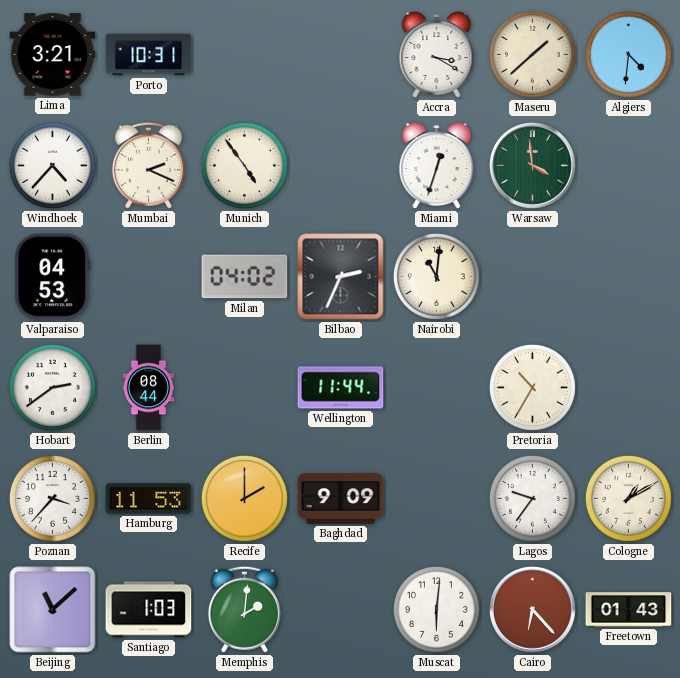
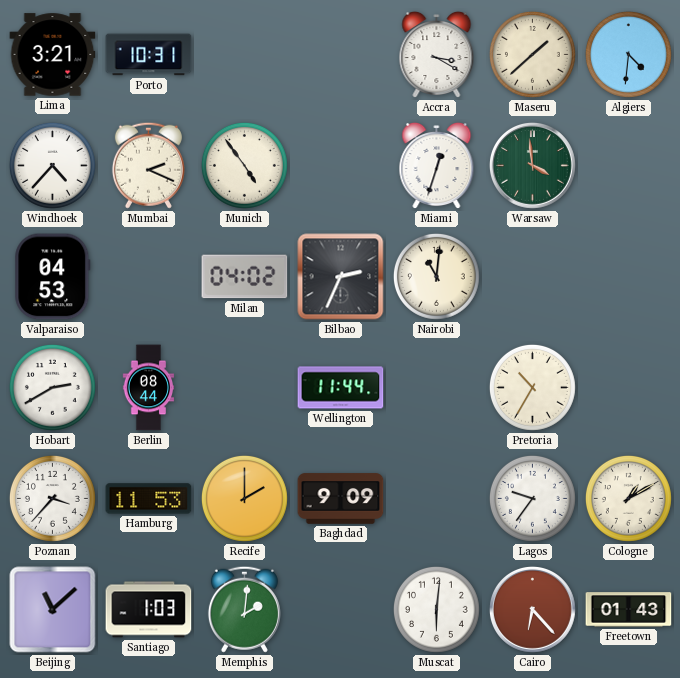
Hobart: 2:39 -> 2:40
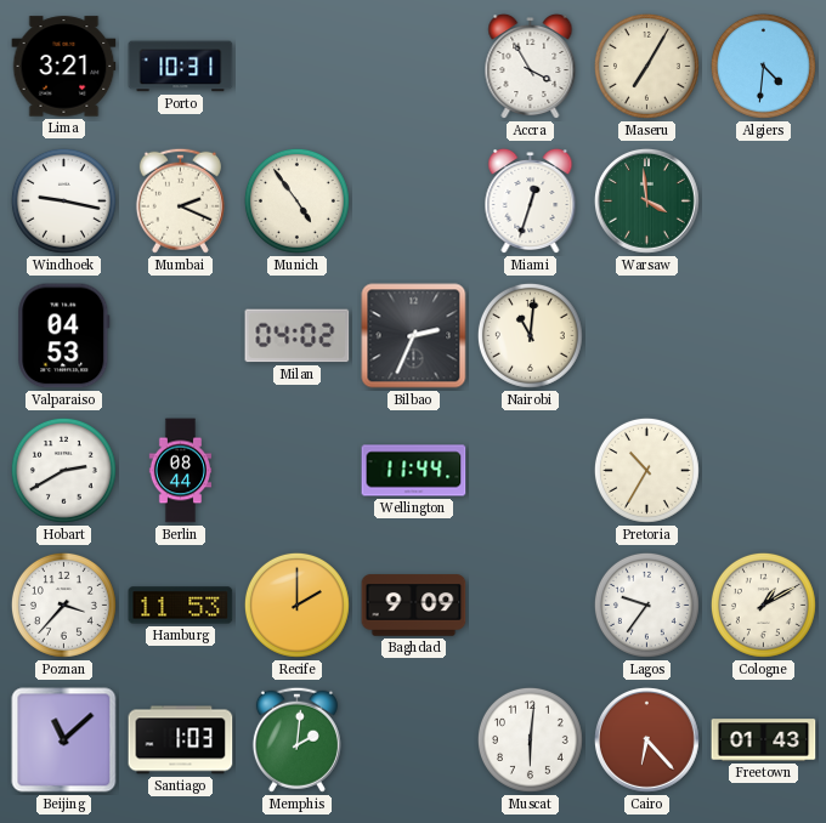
Accra: 3:20 -> 3:55
Maseru: 1:38 -> 7:05
Windhoek: 4:37 -> 9:17
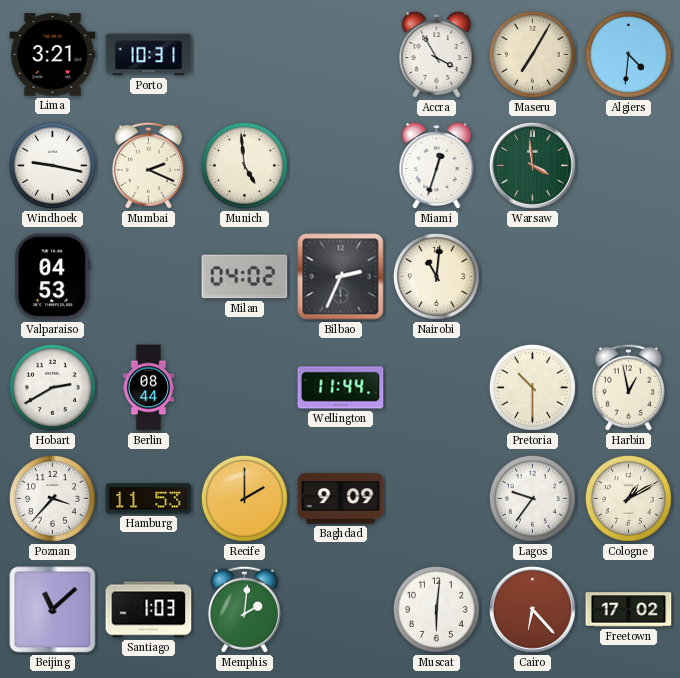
Munich: 4:54 -> 4:59
Pretoria: 10:35 -> 10:30
Harbin: none -> 12:58
Freetown: 01:43 -> 17:02
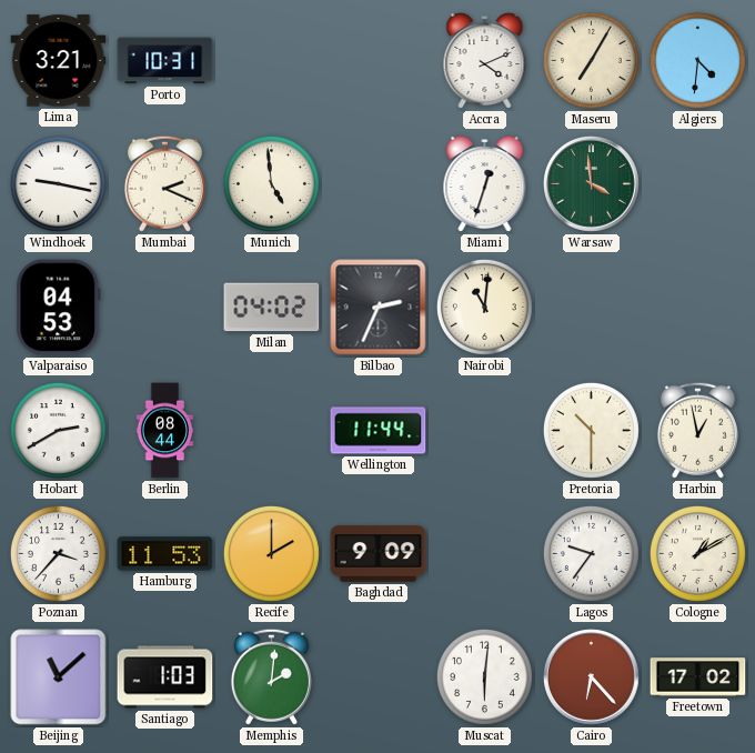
Accra: 3:55 -> 4:11
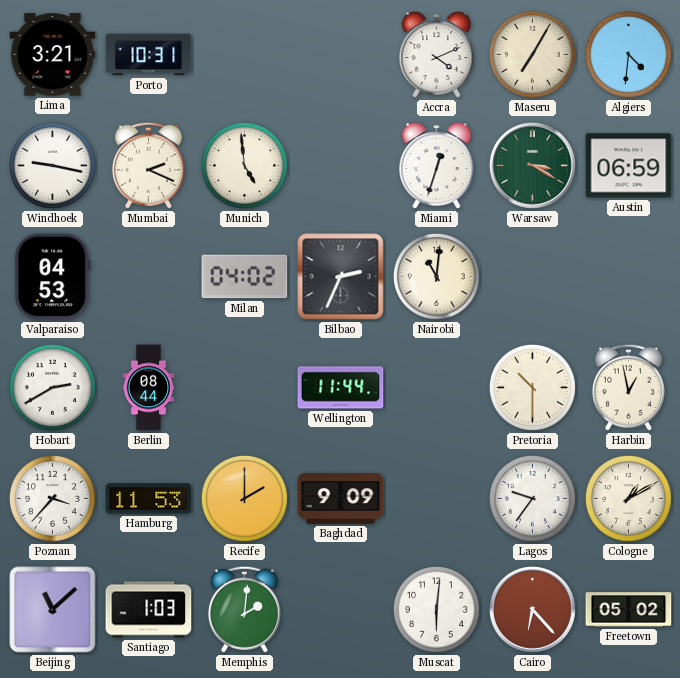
Warsaw: 3:59 -> 3:20
Austin: none -> 06:59
Freetown: 17:02 -> 05:02
